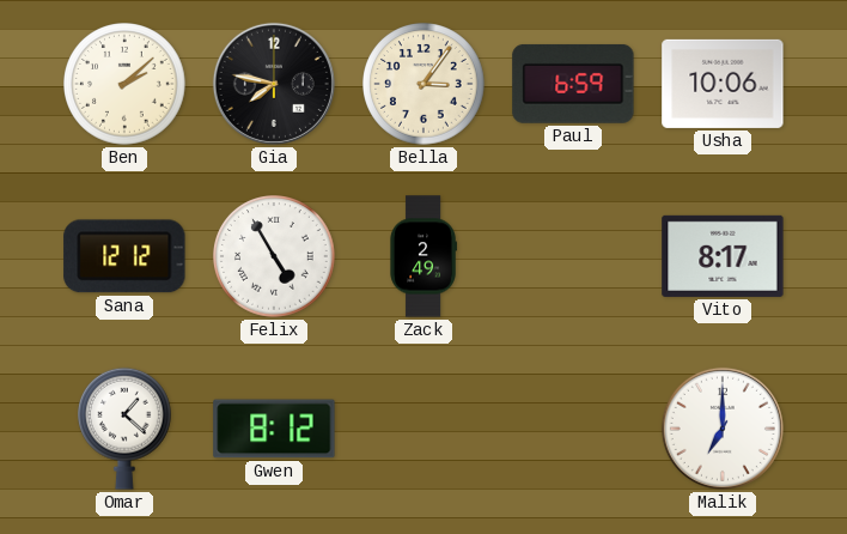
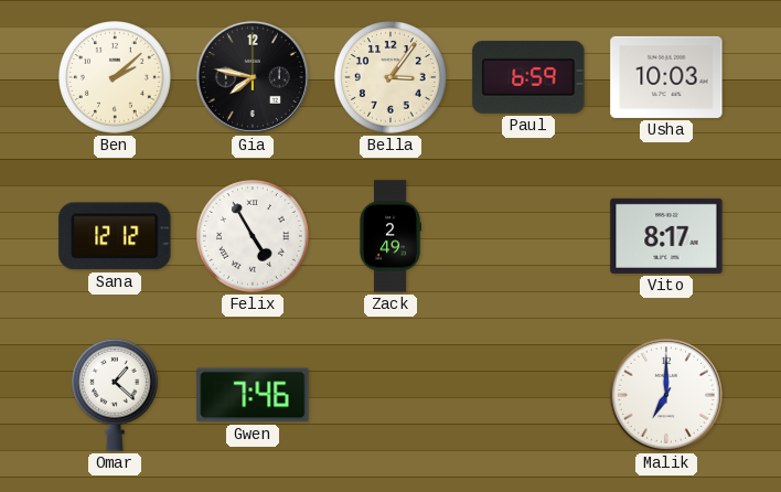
Usha: 10:06 -> 10:03
Gwen: 8:12 -> 7:46
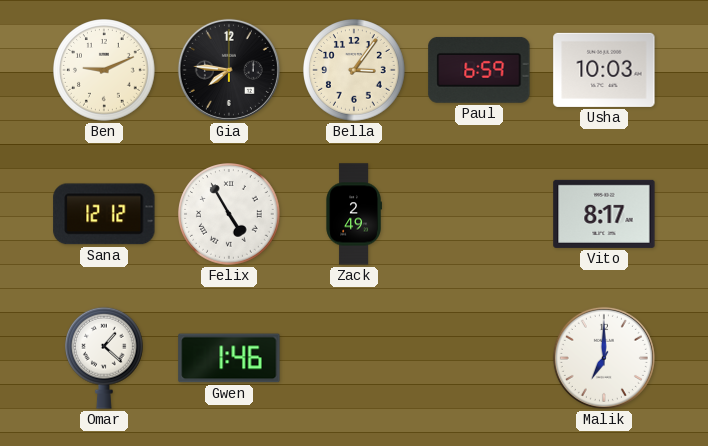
Ben: 2:08 -> 9:11
Gia: 7:47 -> 7:46
Gwen: 7:46 -> 1:46
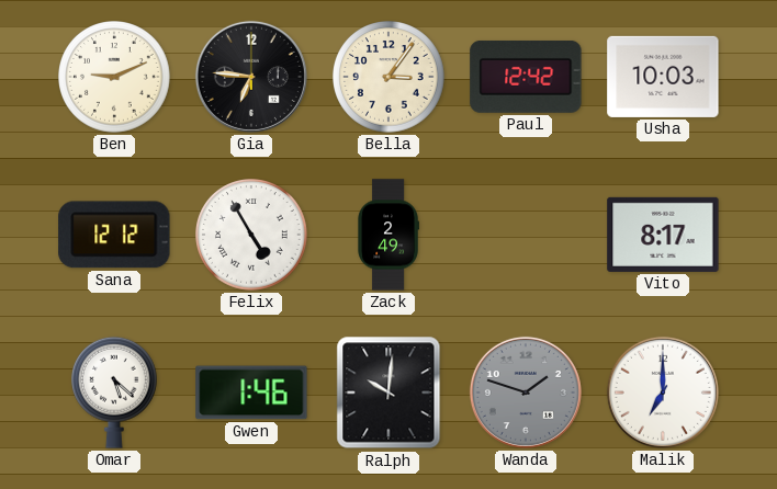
Gia: 7:46 -> 6:46
Paul: 6:59 -> 12:42
Omar: 1:22 -> 5:22
Ralph: none -> 10:01
Wanda: none -> 1:48
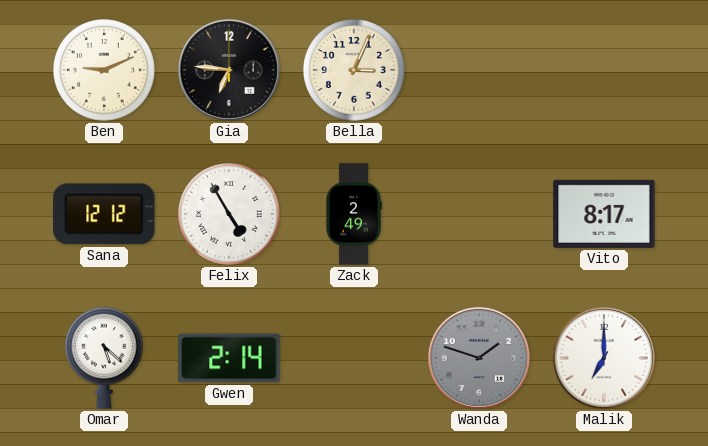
Bella: 3:06 -> 3:04
Paul: 12:42 -> none
Usha: 10:03 -> none
Gwen: 1:46 -> 2:14
Ralph: 10:01 -> none
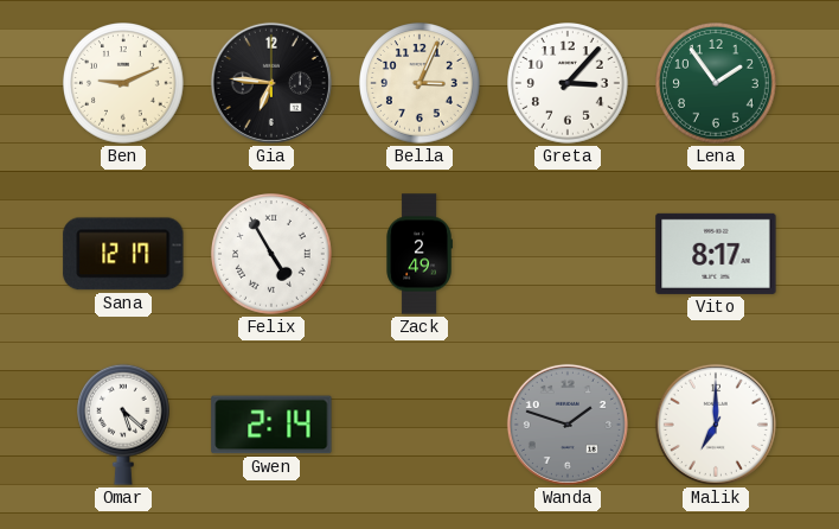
Greta: none -> 3:07
Lena: none -> 1:54
Sana: 12:12 -> 12:17
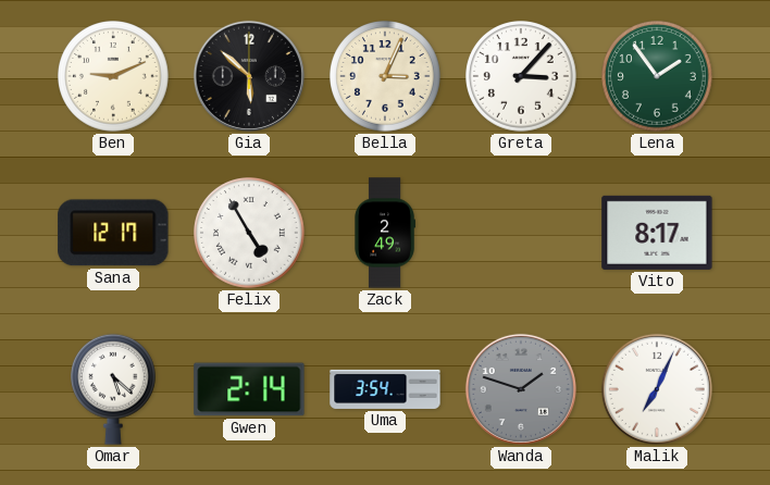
Gia: 6:46 -> 5:52
Uma: none -> 3:54
Malik: 7:00 -> 7:04
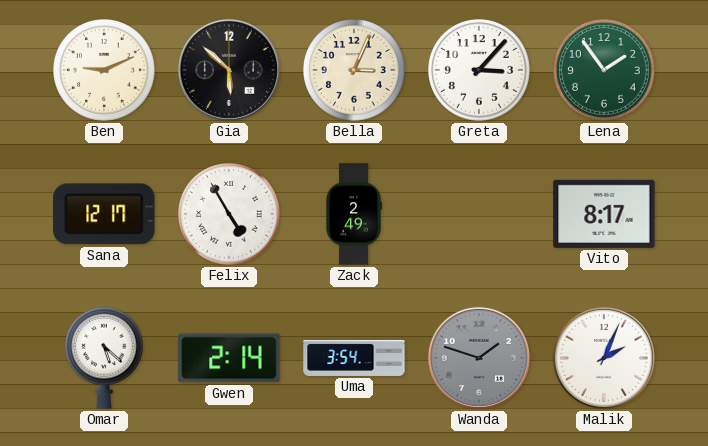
Malik: 7:04 -> 2:04
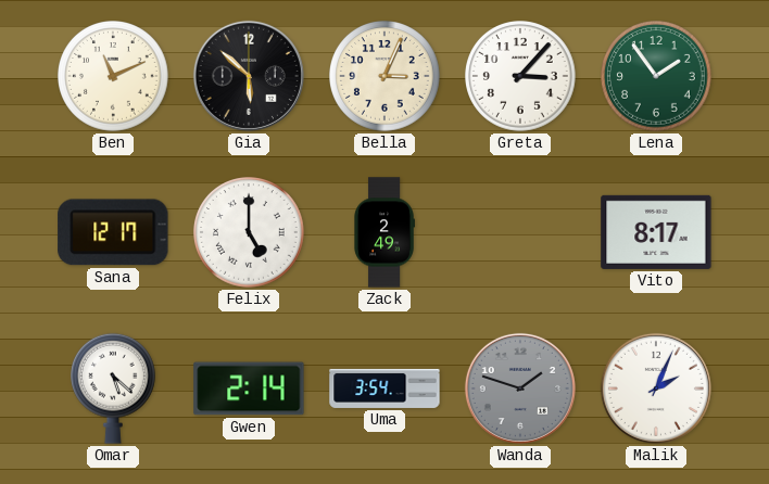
Ben: 9:11 -> 11:11
Felix: 4:55 -> 5:00
